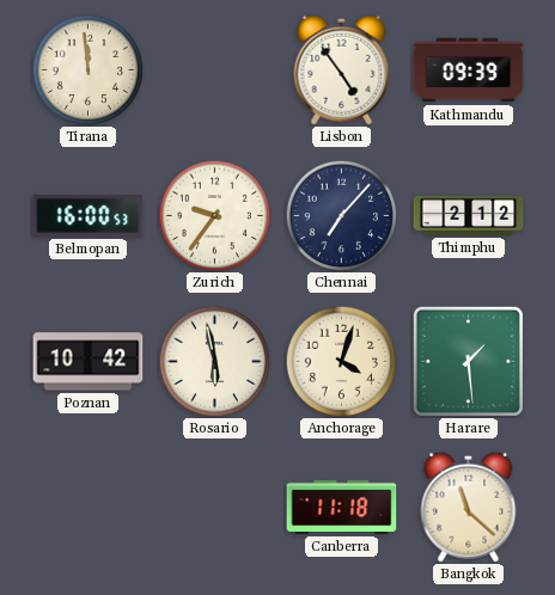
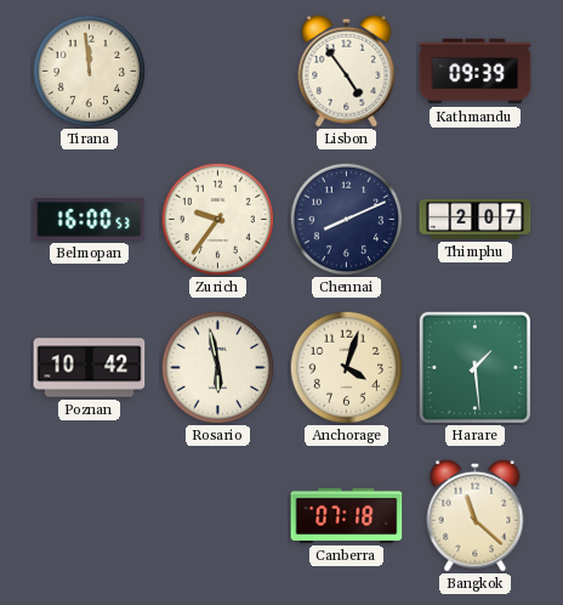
Chennai: 7:07 -> 8:11
Thimphu: 2:12 -> 2:07
Canberra: 11:18 -> 07:18
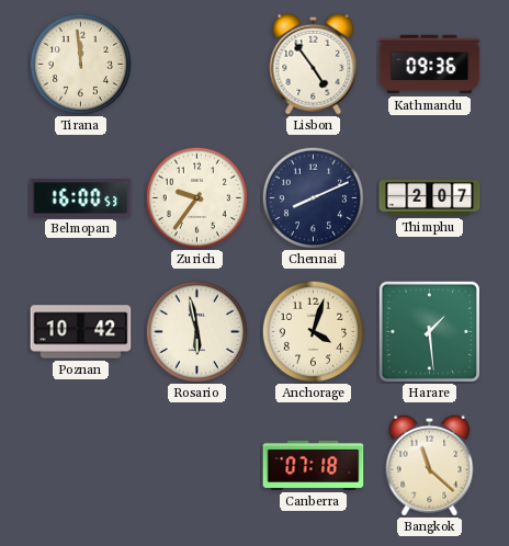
Kathmandu: 09:39 -> 09:36
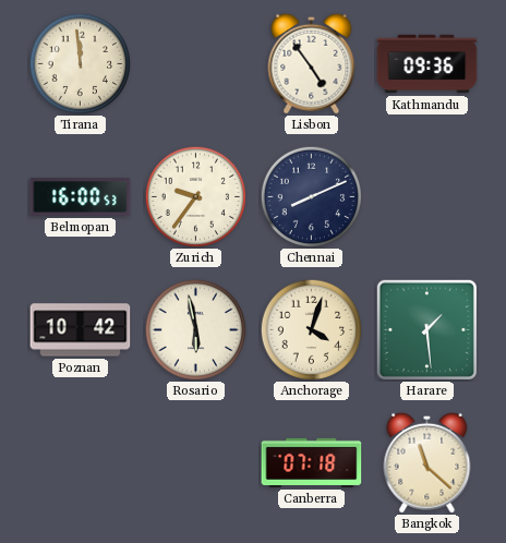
Thimphu: 2:07 -> none
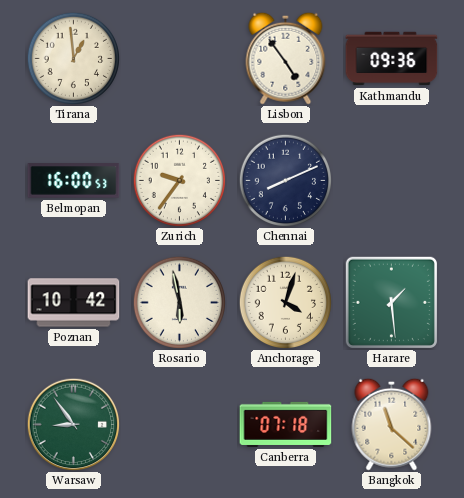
Tirana: 11:59 -> 12:59
Warsaw: none -> 8:54
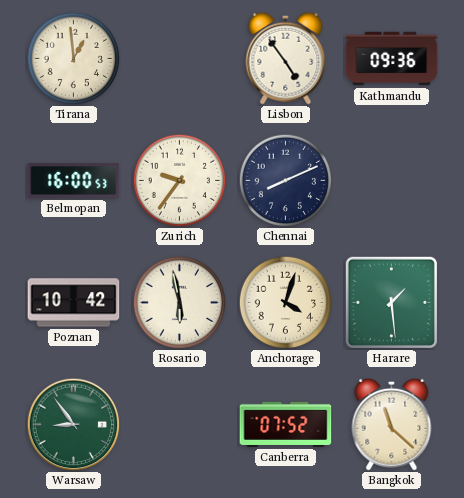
Canberra: 07:18 -> 07:52
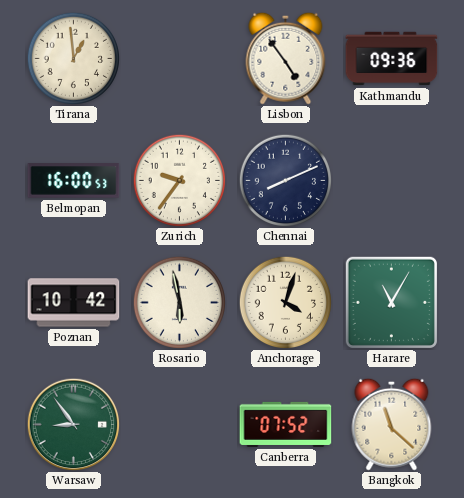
Harare: 1:29 -> 11:05
